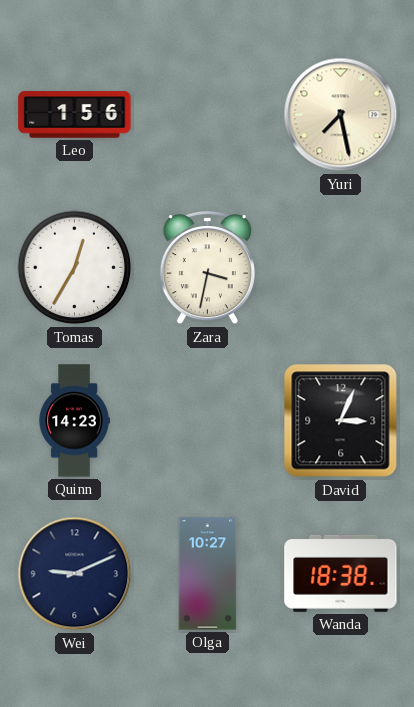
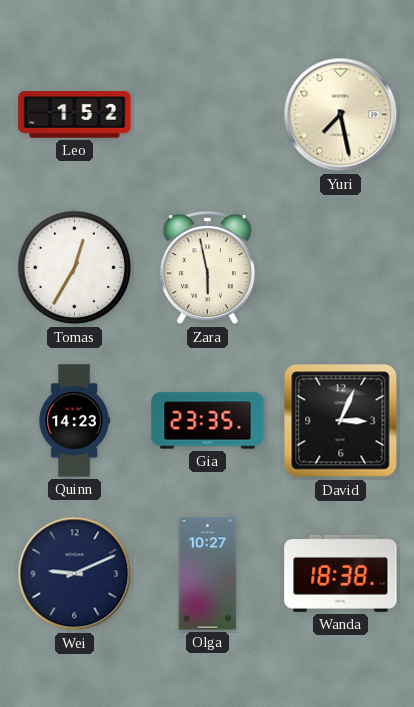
Leo: 1:56 -> 1:52
Zara: 3:32 -> 5:58
Gia: none -> 23:35
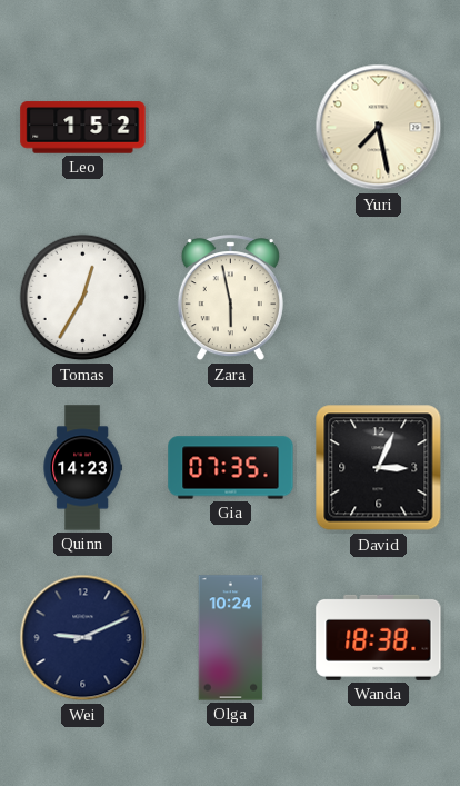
Gia: 23:35 -> 07:35
Olga: 10:27 -> 10:24
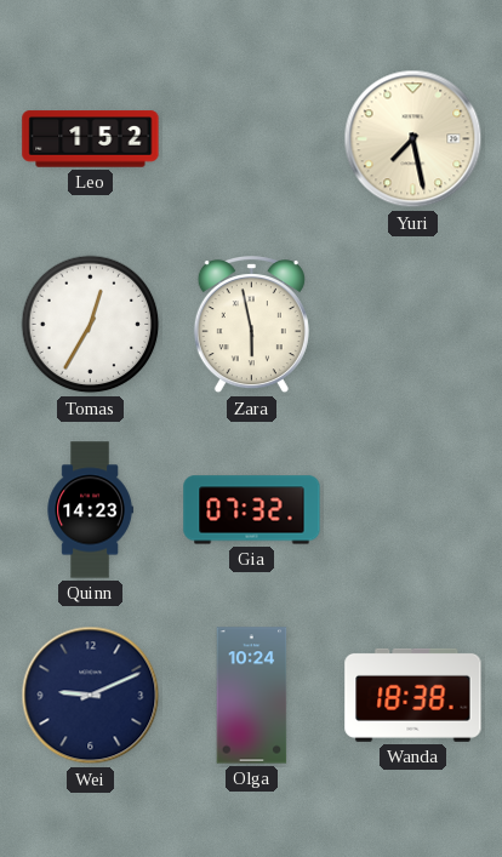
Gia: 07:35 -> 07:32
David: 3:04 -> none
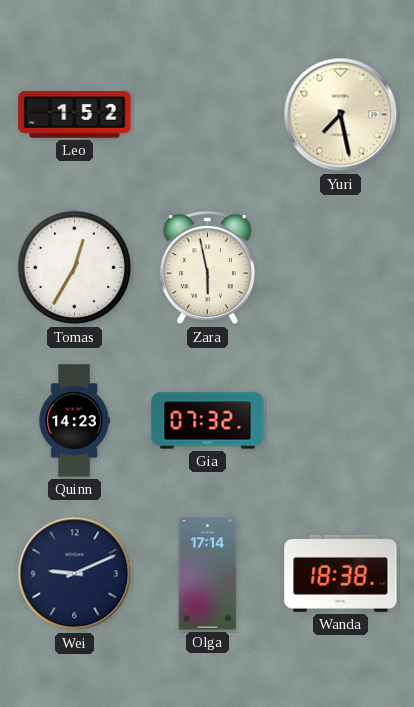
Olga: 10:24 -> 17:14
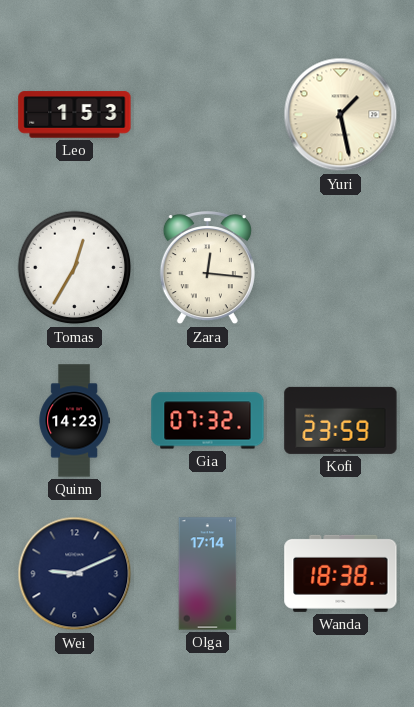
Leo: 1:52 -> 1:53
Yuri: 7:28 -> 1:28
Zara: 5:58 -> 12:16
Kofi: none -> 23:59
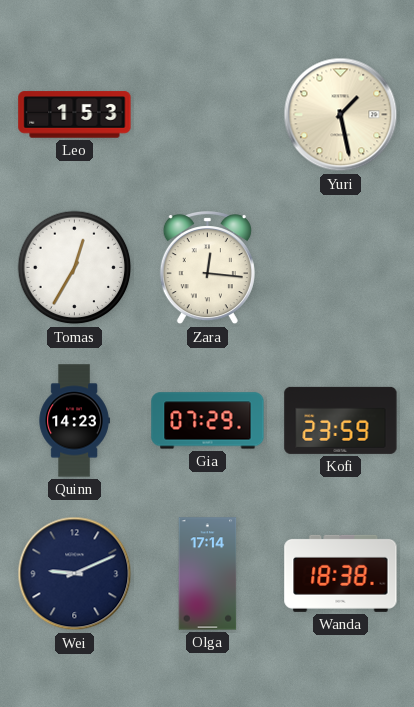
Gia: 07:32 -> 07:29
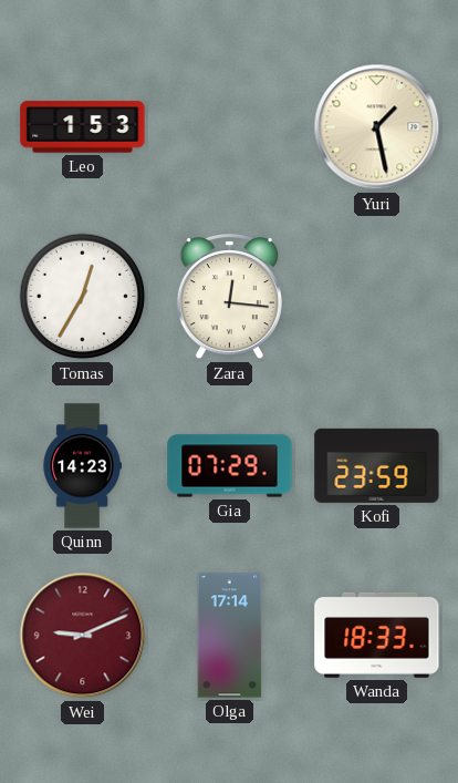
Wei dial: navy -> burgundy
Wanda: 18:38 -> 18:33
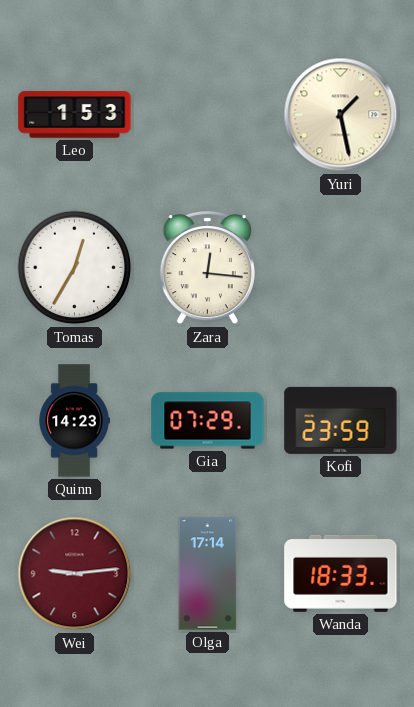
Wei: 9:11 -> 9:14
